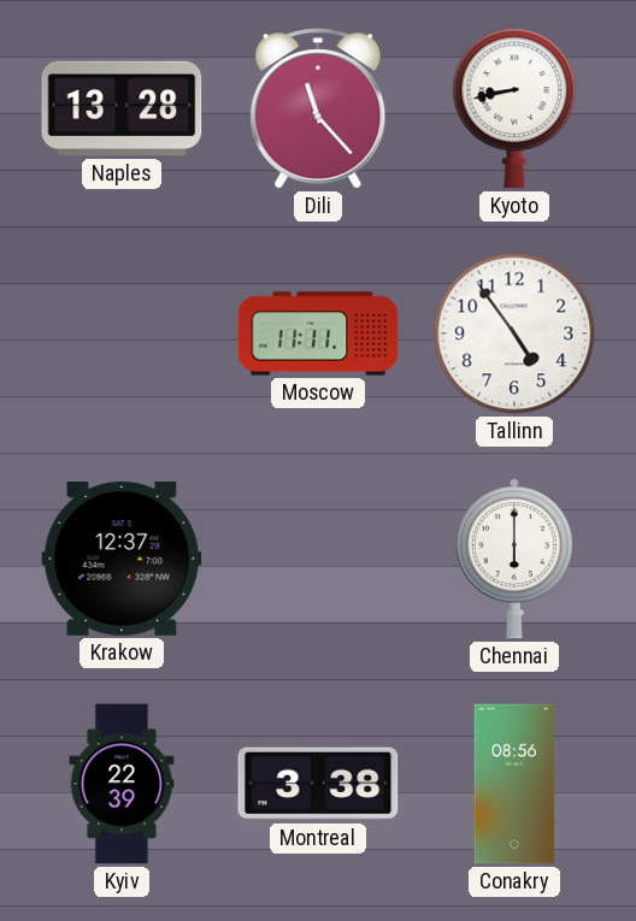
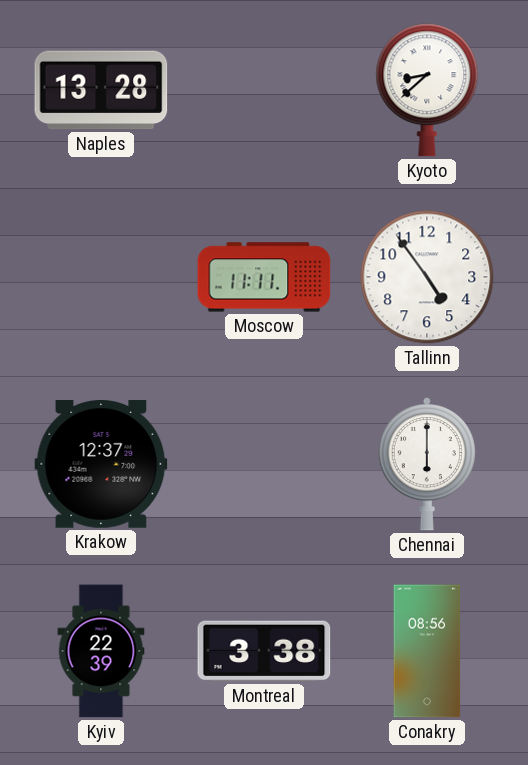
Dili: 11:23 -> none
Kyoto: 8:43 -> 8:38
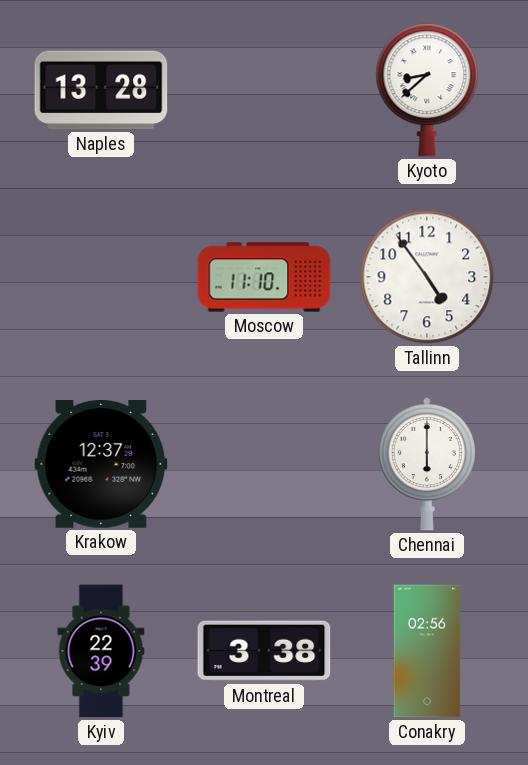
Moscow: 11:11 -> 11:10
Conakry: 08:56 -> 02:56
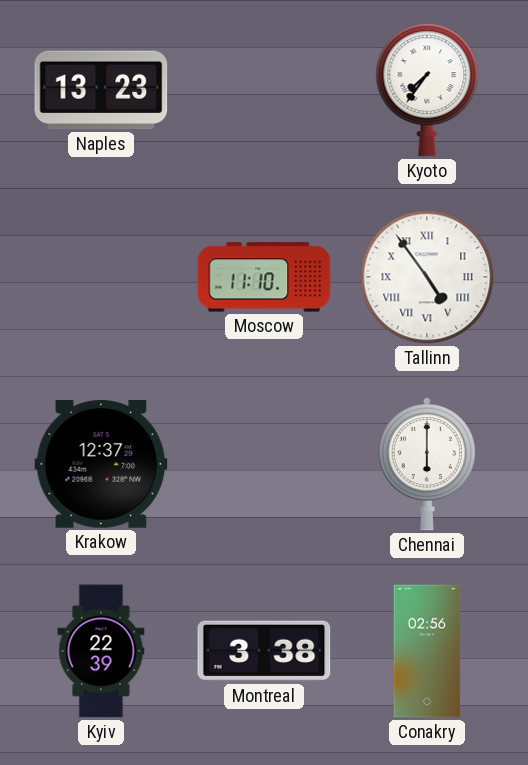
Naples: 13:28 -> 13:23
Kyoto: 8:38 -> 7:36
Tallinn numerals: Arabic -> Roman
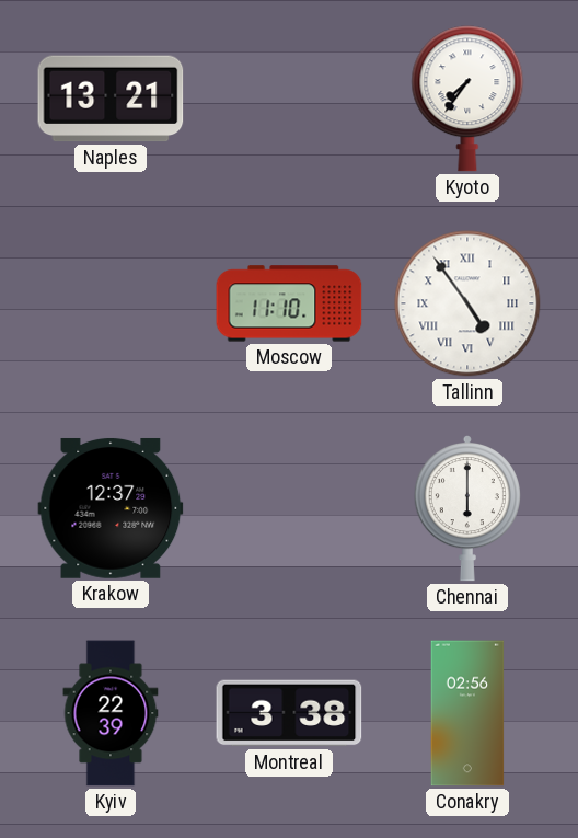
Naples: 13:23 -> 13:21
